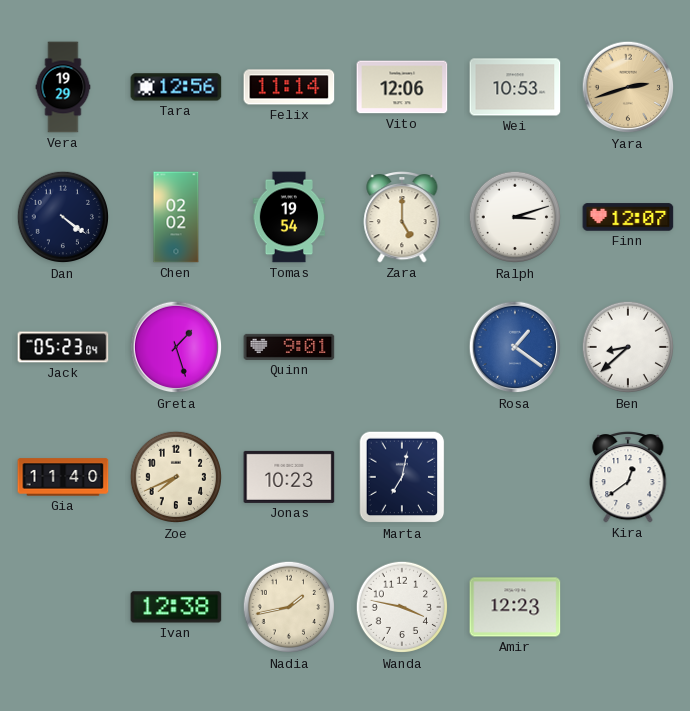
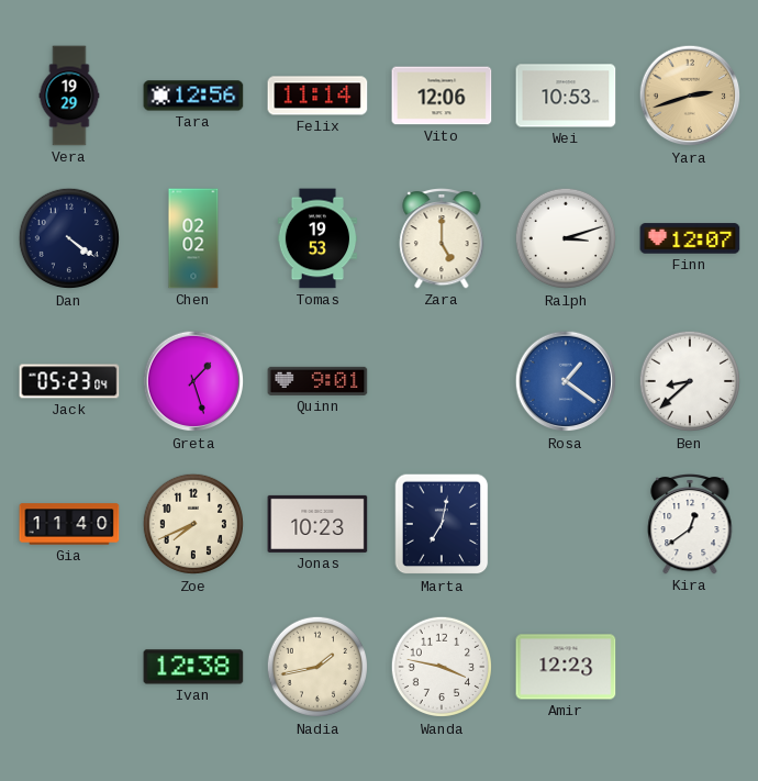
Tomas: 19:54 -> 19:53
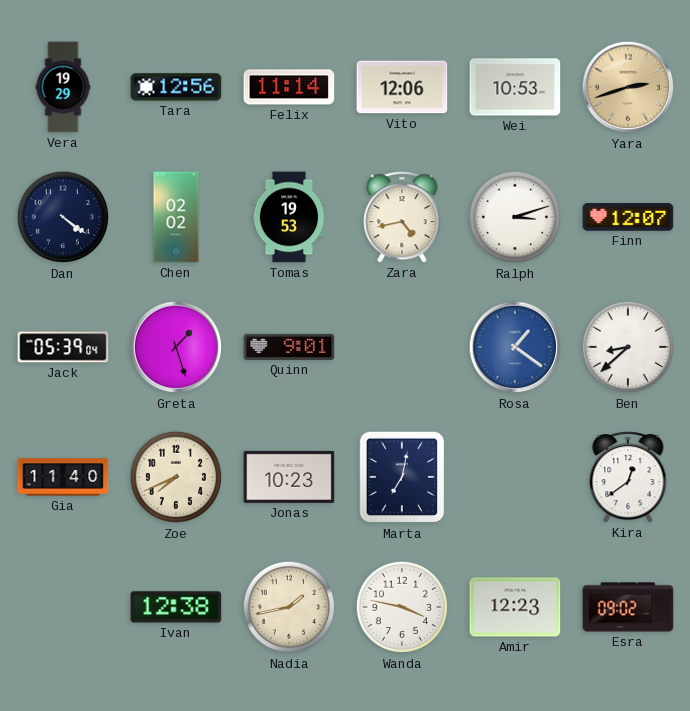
Zara: 5:00 -> 4:43
Jack: 05:23 -> 05:39
Esra: none -> 09:02
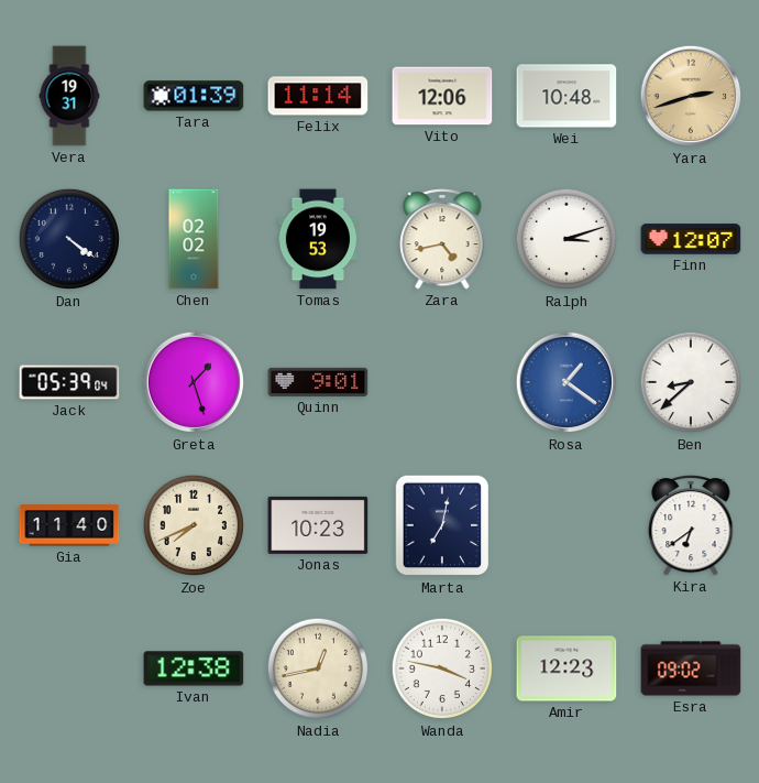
Vera: 19:29 -> 19:31
Tara: 12:56 -> 01:39
Wei: 10:53 -> 10:48
Kira: 12:39 -> 6:39
Nadia: 1:43 -> 12:43
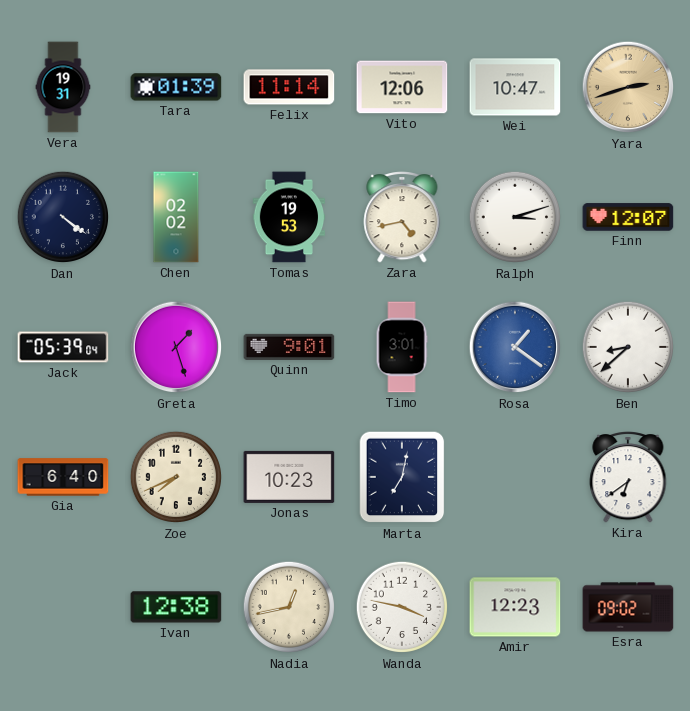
Wei: 10:48 -> 10:47
Timo: none -> 3:01
Gia: 11:40 -> 6:40
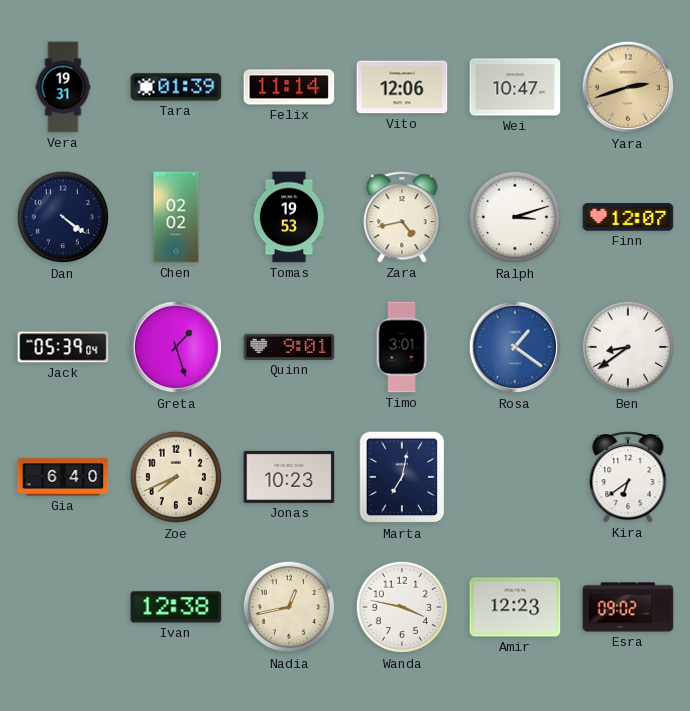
Ben: 8:38 -> 8:39
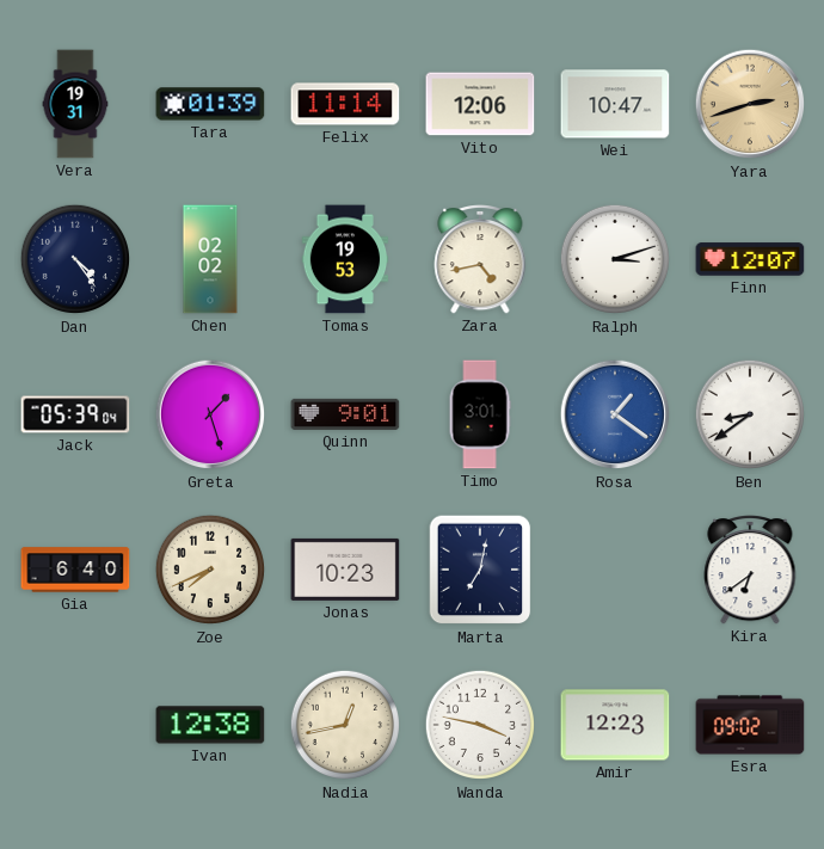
Dan: 4:21 -> 4:24
